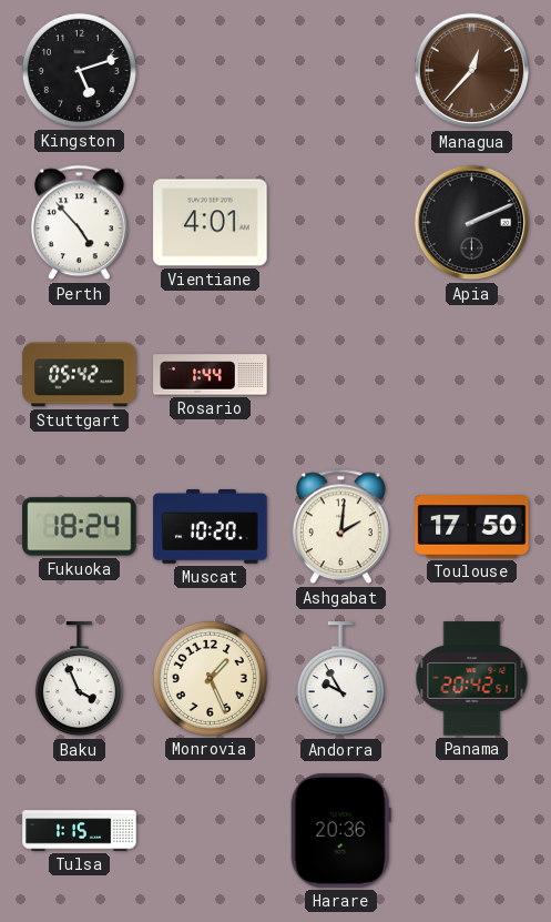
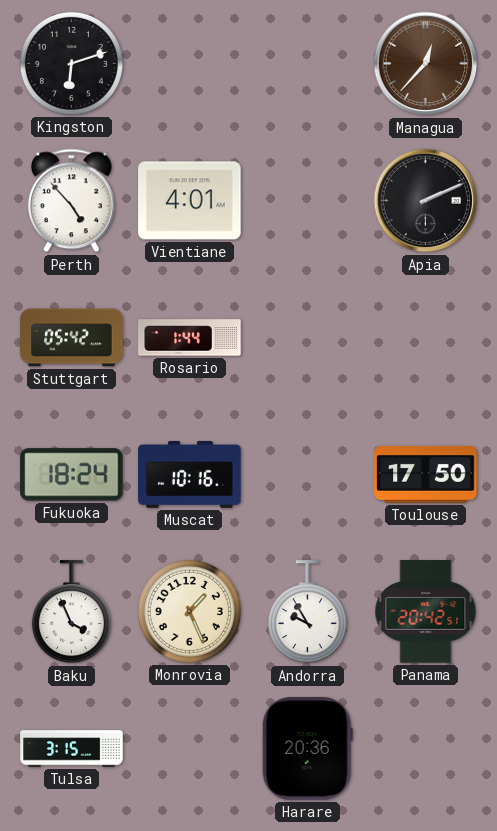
Kingston: 5:12 -> 6:12
Muscat: 10:20 -> 10:16
Ashgabat: 2:01 -> none
Tulsa: 1:15 -> 3:15
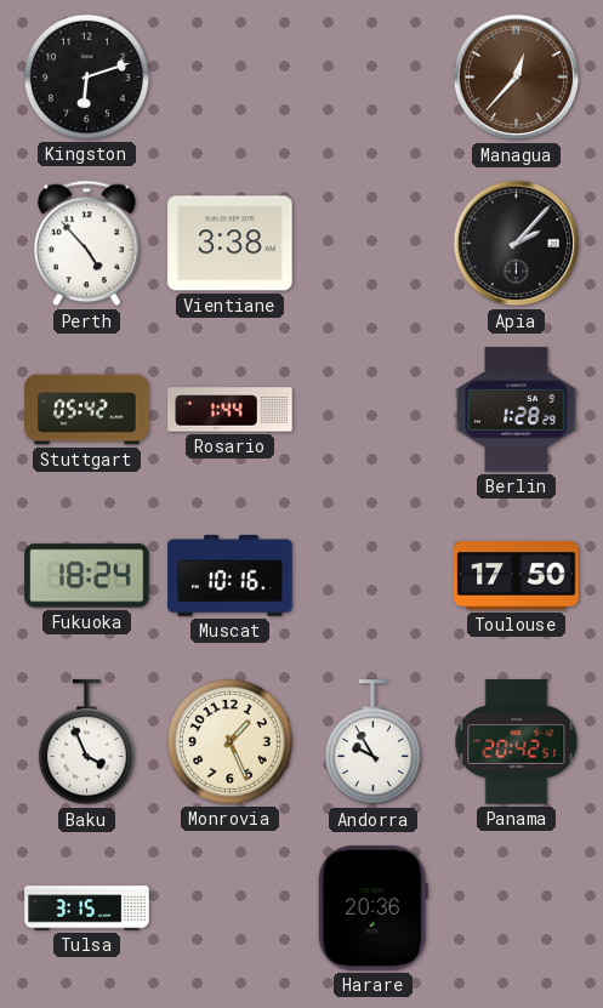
Vientiane: 4:01 -> 3:38
Apia: 2:11 -> 2:07
Berlin: none -> 1:28
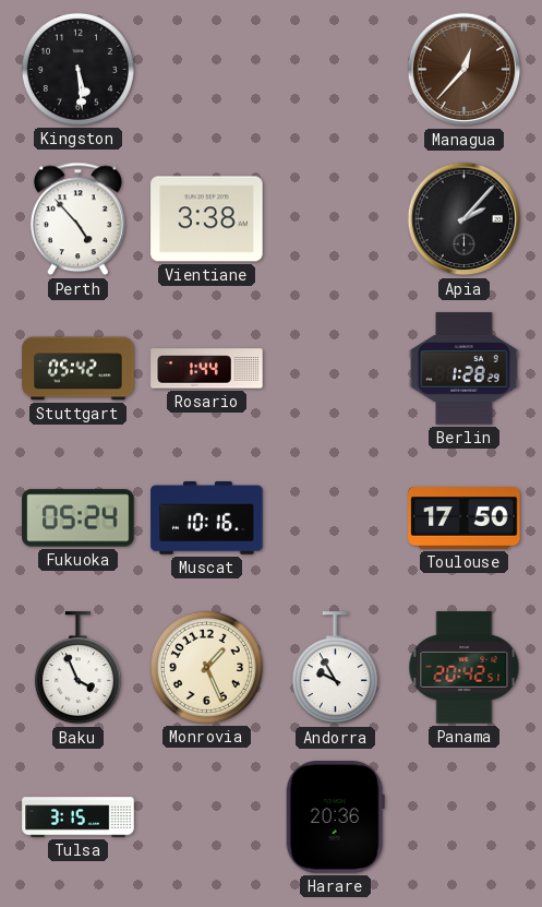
Kingston: 6:12 -> 5:29
Fukuoka: 18:24 -> 05:24
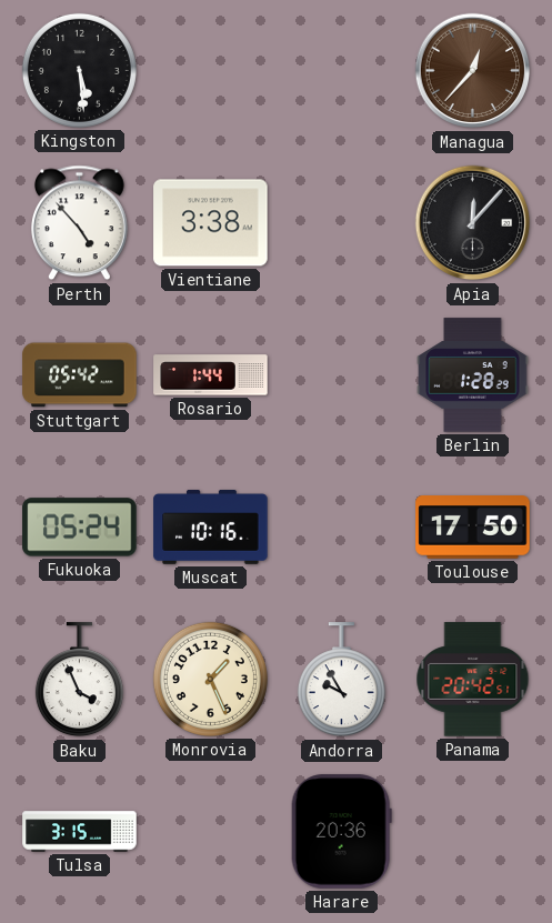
Apia: 2:07 -> 12:07
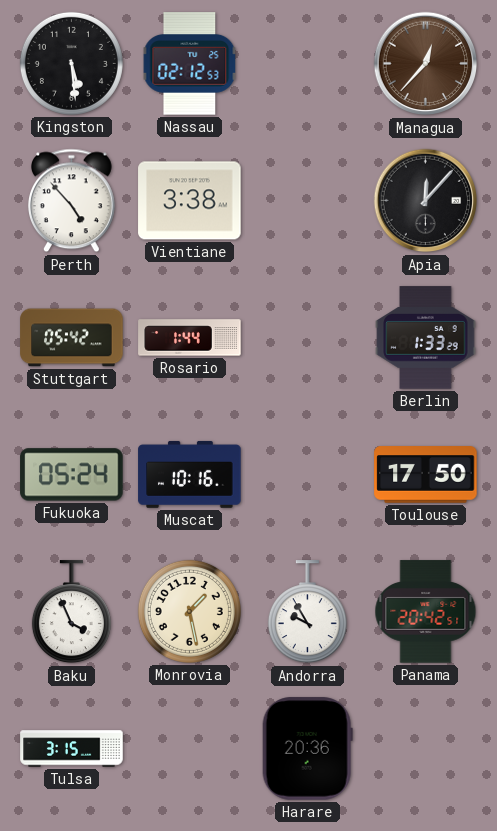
Nassau: none -> 02:12
Berlin: 1:28 -> 1:33
Monrovia: 1:26 -> 1:28
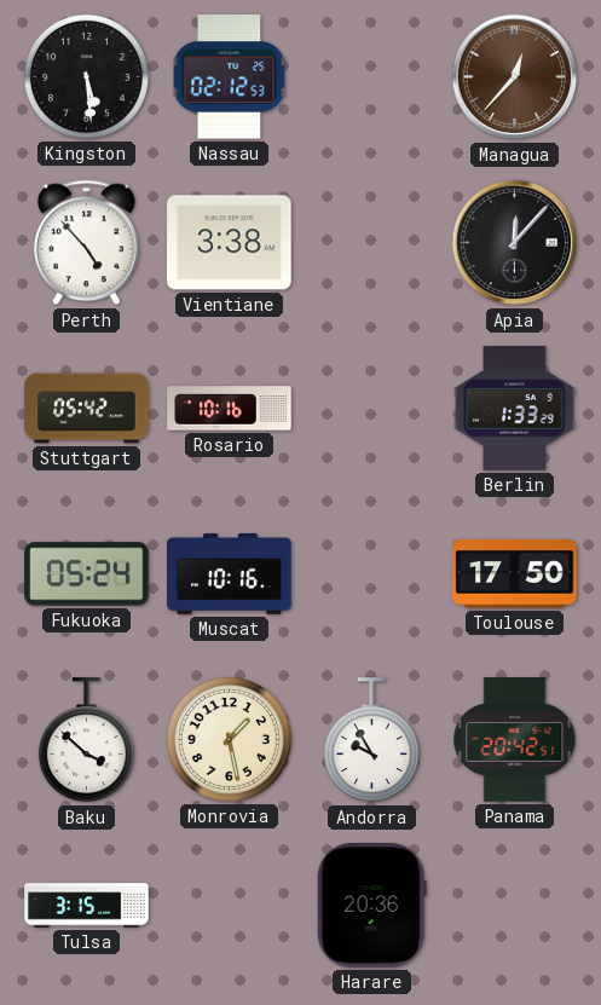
Rosario: 1:44 -> 10:16
Baku: 3:56 -> 3:52
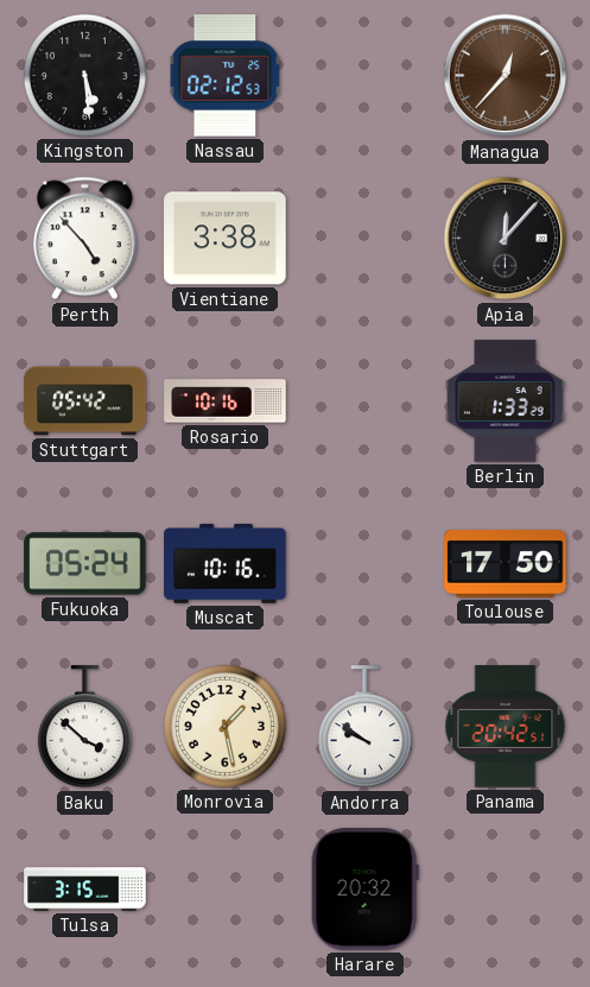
Andorra: 9:55 -> 9:51
Harare: 20:36 -> 20:32
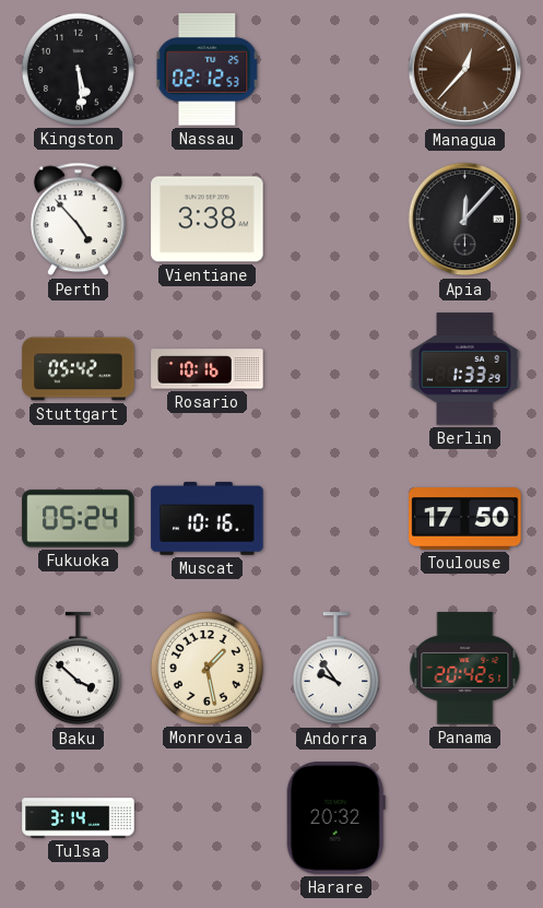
Andorra: 9:51 -> 9:54
Tulsa: 3:15 -> 3:14
